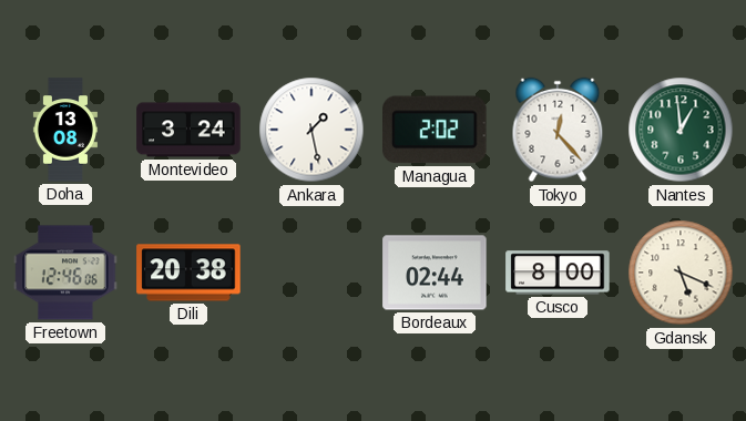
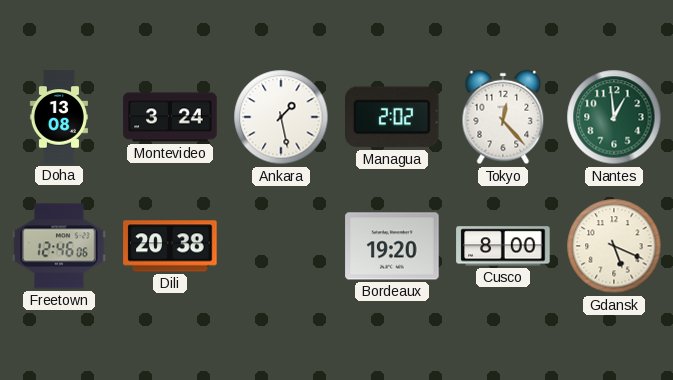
Bordeaux: 02:44 -> 19:20
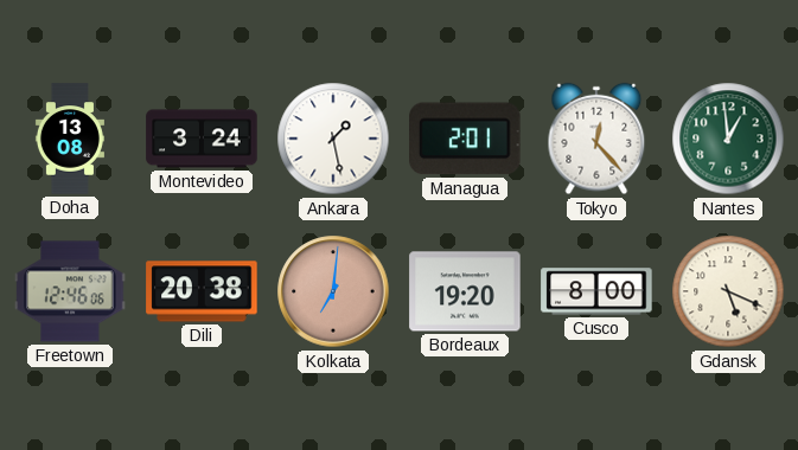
Managua: 2:02 -> 2:01
Kolkata: none -> 7:01
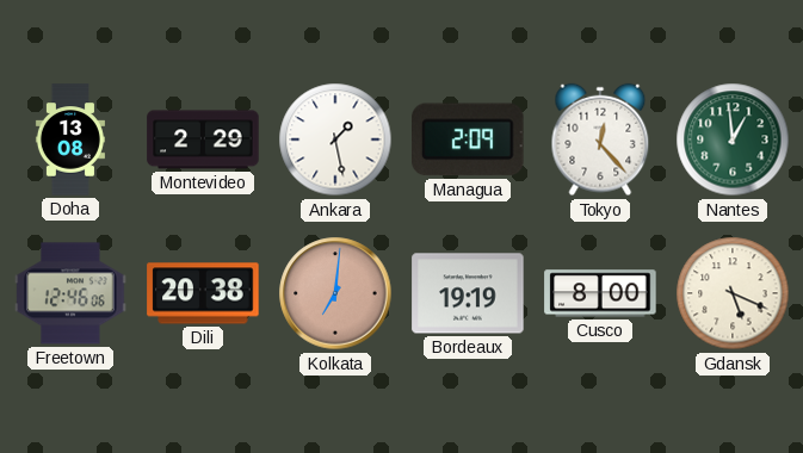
Montevideo: 3:24 -> 2:29
Managua: 2:01 -> 2:09
Bordeaux: 19:20 -> 19:19
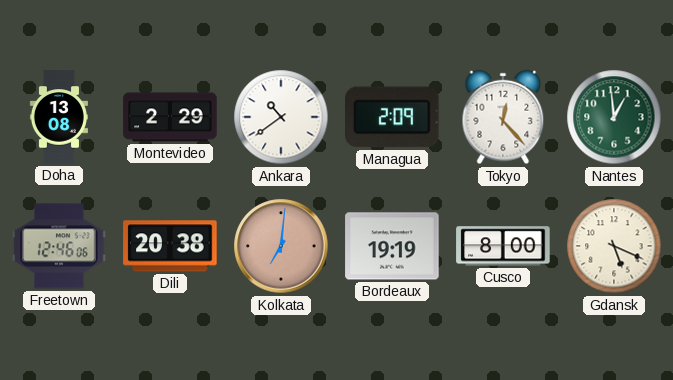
Ankara: 1:28 -> 10:39
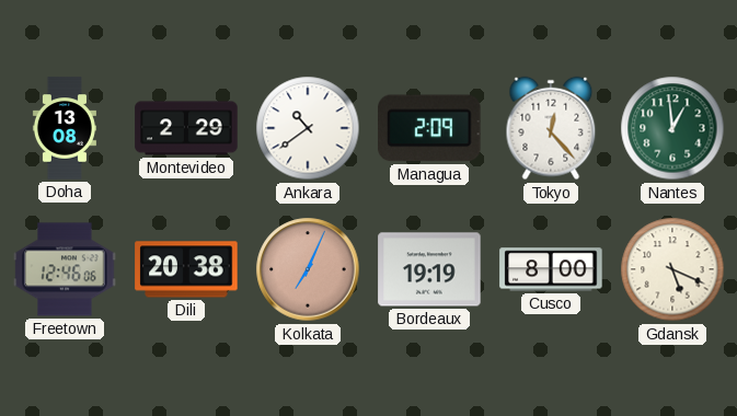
Kolkata: 7:01 -> 7:04
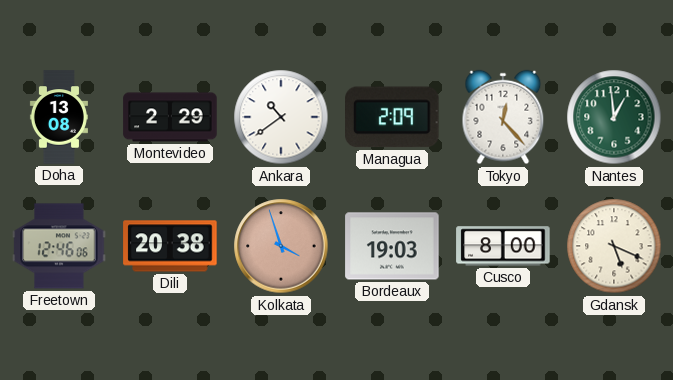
Kolkata: 7:04 -> 3:57
Bordeaux: 19:19 -> 19:03
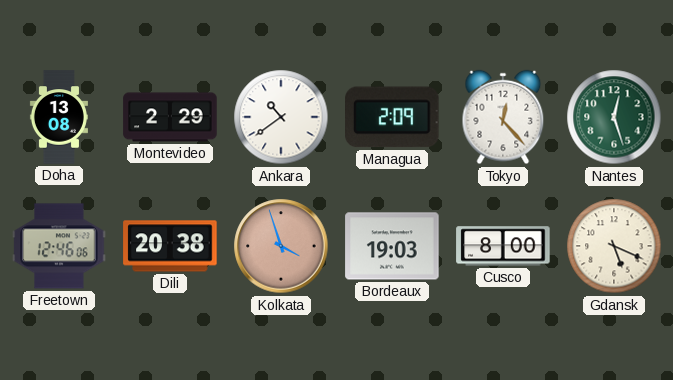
Nantes: 12:59 -> 12:27
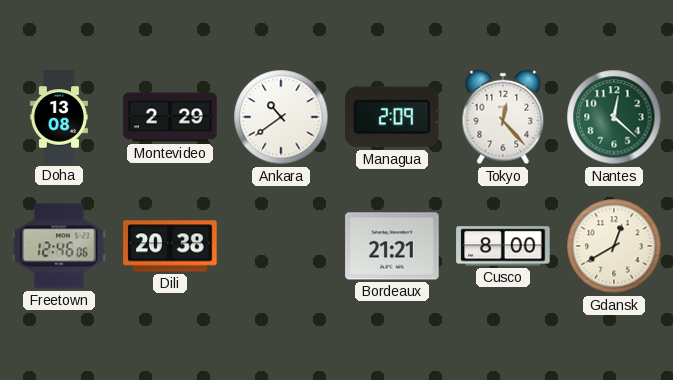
Nantes: 12:27 -> 12:22
Kolkata: 3:57 -> none
Bordeaux: 19:03 -> 21:21
Gdansk: 5:19 -> 12:40
